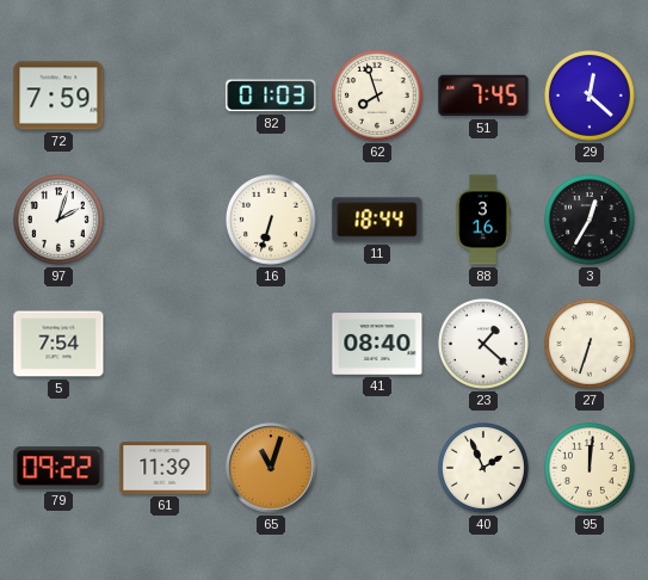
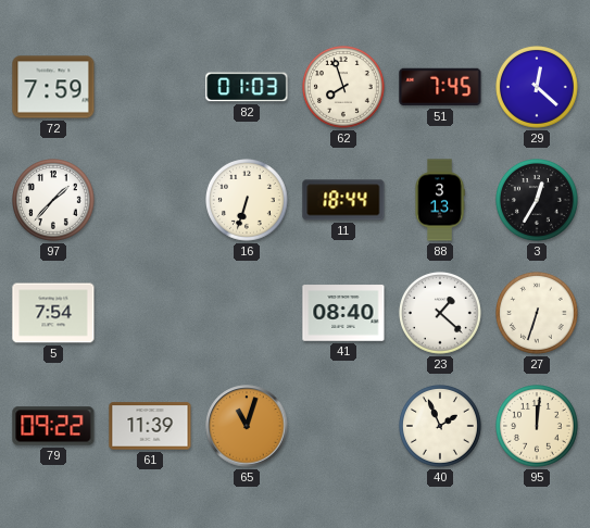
97: 2:03 -> 1:37
88: 3:16 -> 3:13
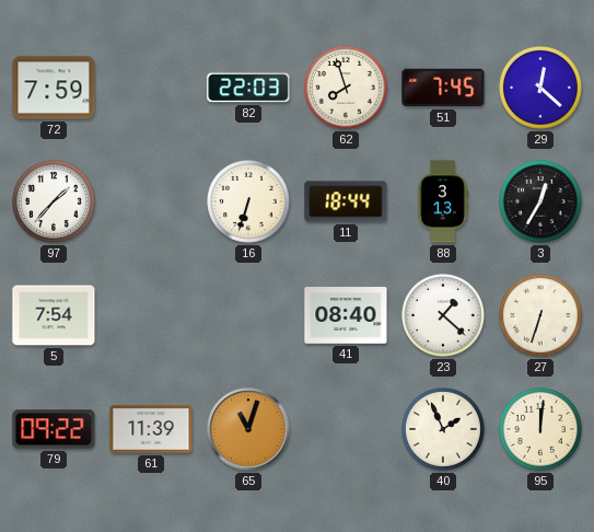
82: 01:03 -> 22:03
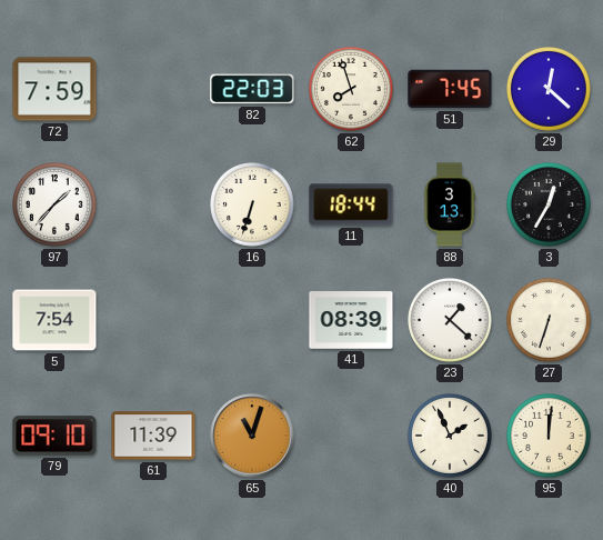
41: 08:40 -> 08:39
79: 09:22 -> 09:10
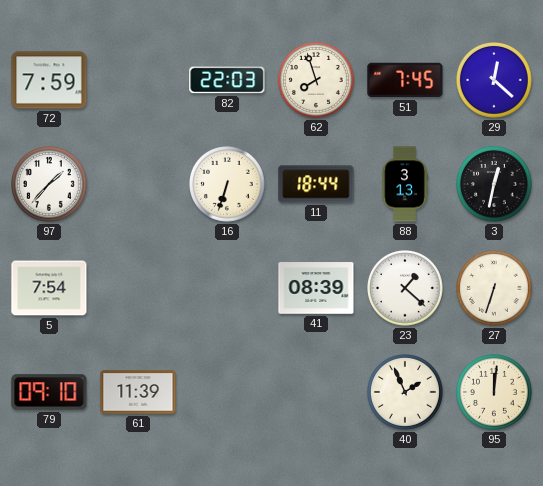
3: 12:35 -> 12:32
65: 11:03 -> none
